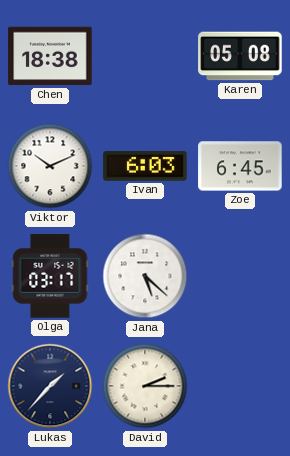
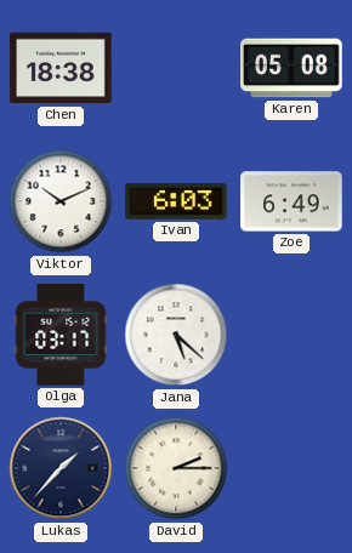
Zoe: 6:45 -> 6:49
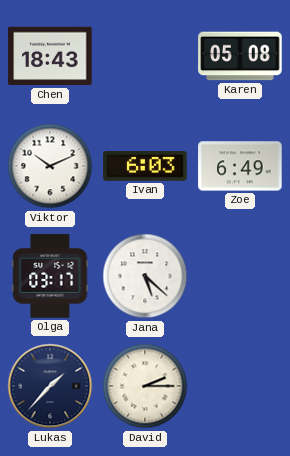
Chen: 18:38 -> 18:43
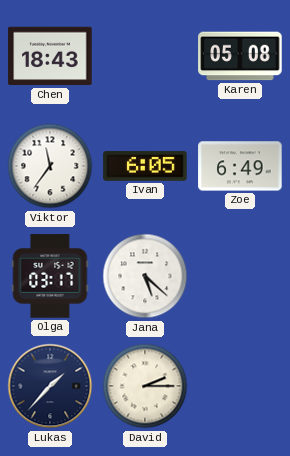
Viktor: 10:11 -> 11:36
Ivan: 6:03 -> 6:05
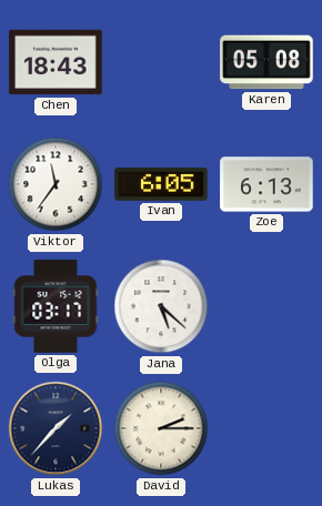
Zoe: 6:49 -> 6:13
